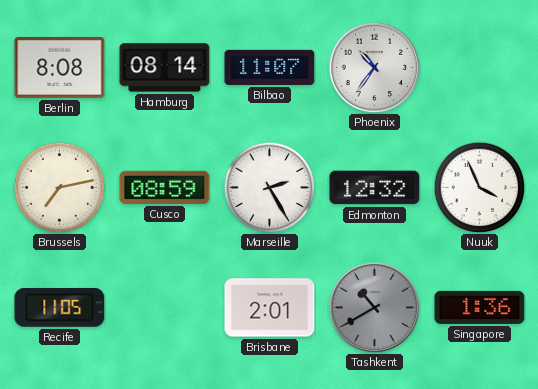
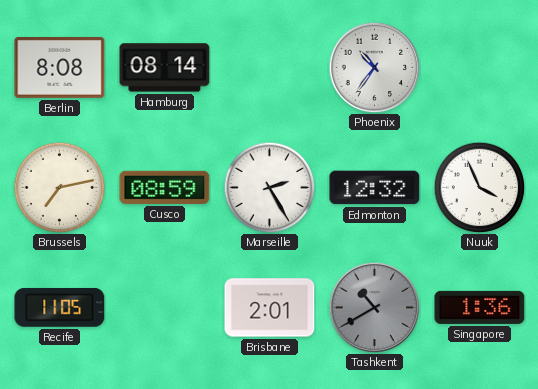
Bilbao: 11:07 -> none
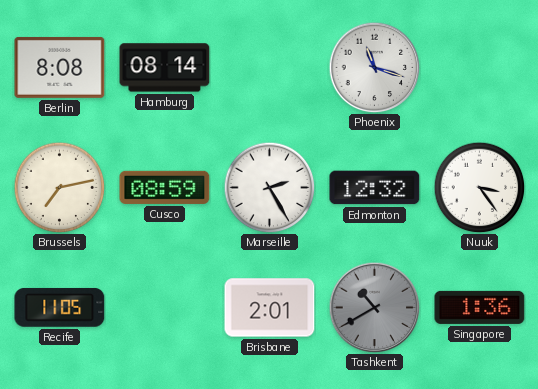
Phoenix: 10:36 -> 11:18
Nuuk: 3:56 -> 3:24
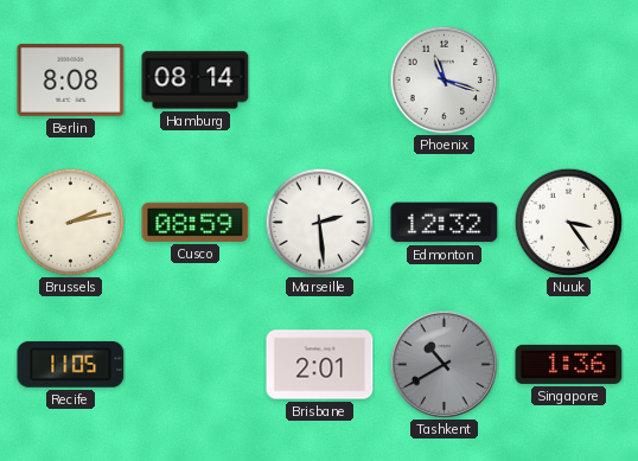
Brussels: 7:13 -> 2:13
Marseille: 2:25 -> 2:29
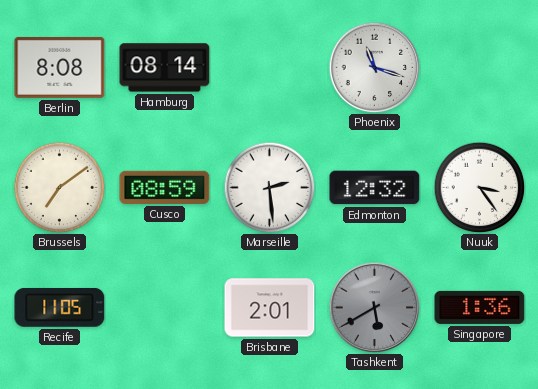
Brussels: 2:13 -> 7:09
Tashkent: 10:40 -> 5:40
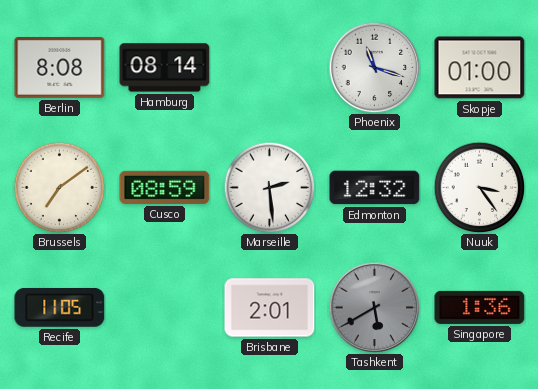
Skopje: none -> 01:00
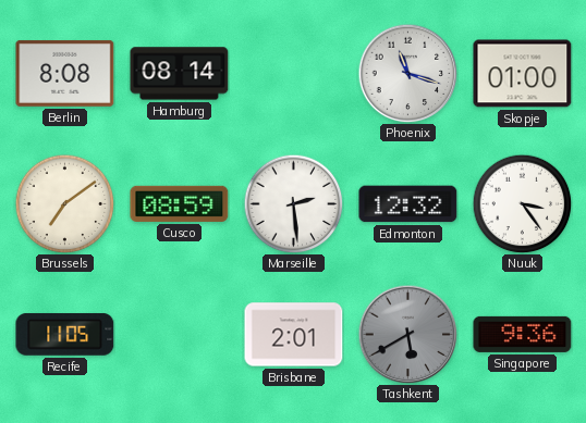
Singapore: 1:36 -> 9:36
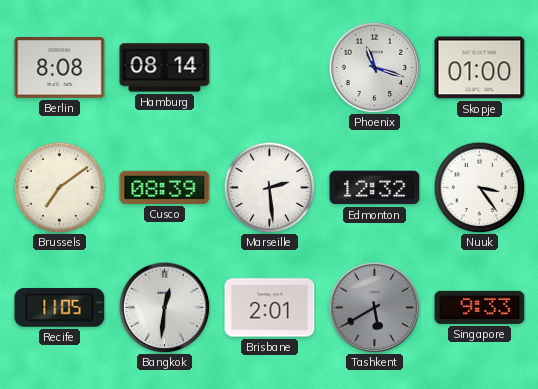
Cusco: 08:59 -> 08:39
Bangkok: none -> 12:31
Singapore: 9:36 -> 9:33
